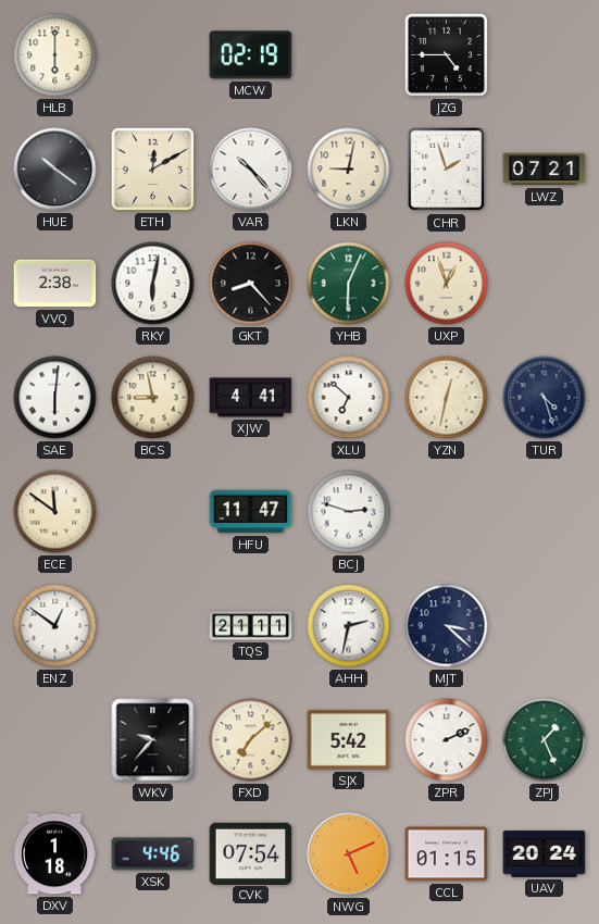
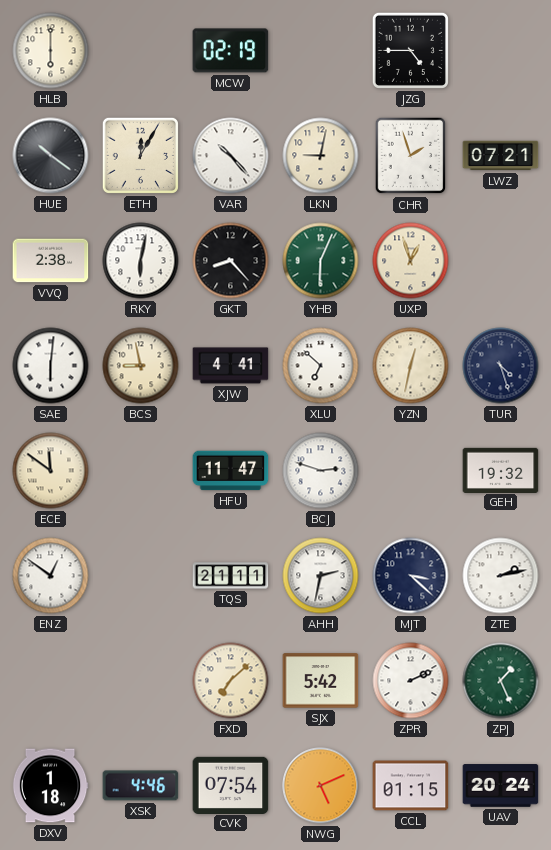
ETH: 12:10 -> 12:05
GEH: none -> 19:32
ZTE: none -> 2:13
WKV: 9:37 -> none
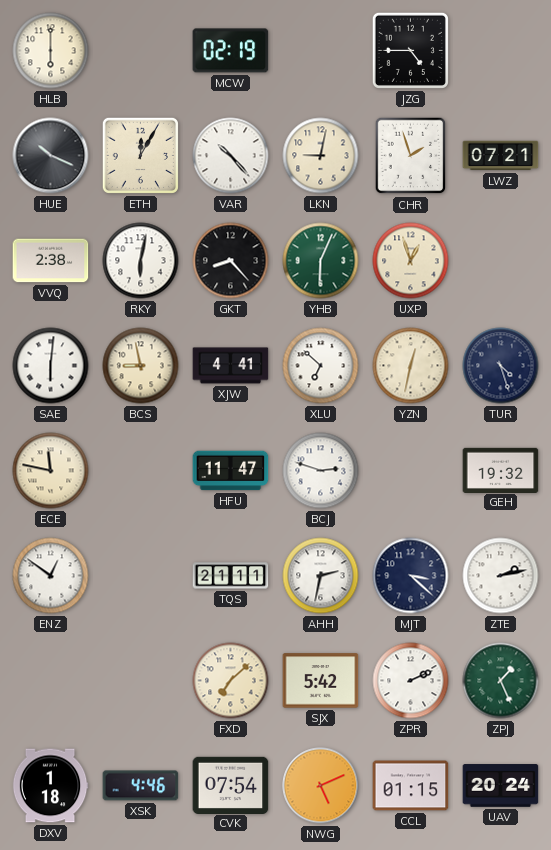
HUE: 10:21 -> 10:19
ECE: 11:51 -> 11:47
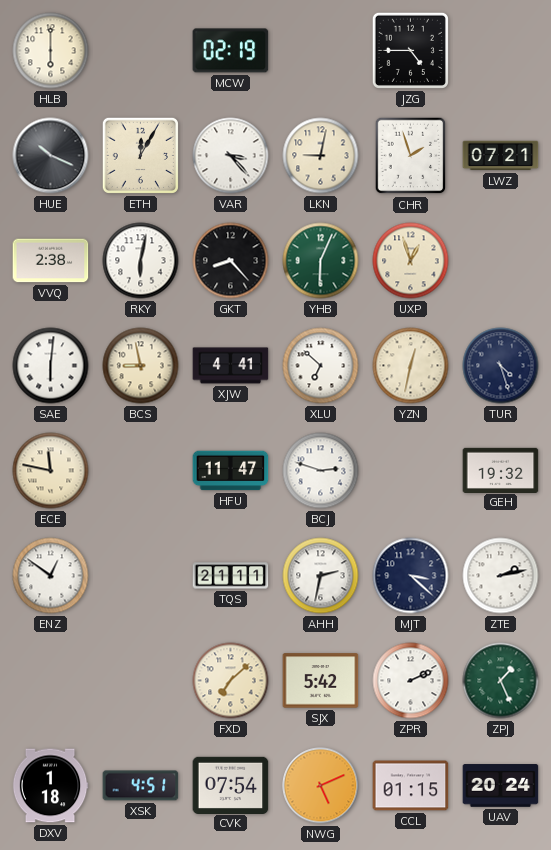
VAR: 10:23 -> 3:23
XSK: 4:46 -> 4:51
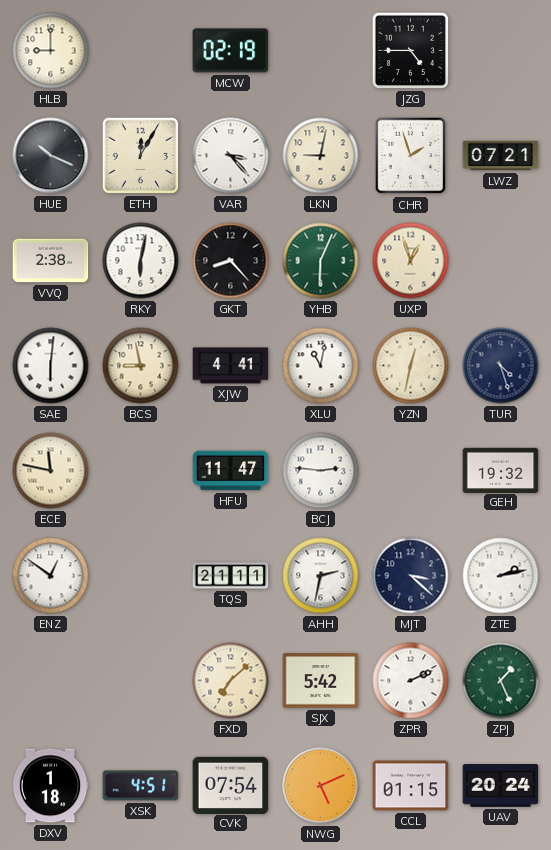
HLB: 6:00 -> 9:00
XLU: 6:52 -> 11:02
BCJ: 2:48 -> 2:46
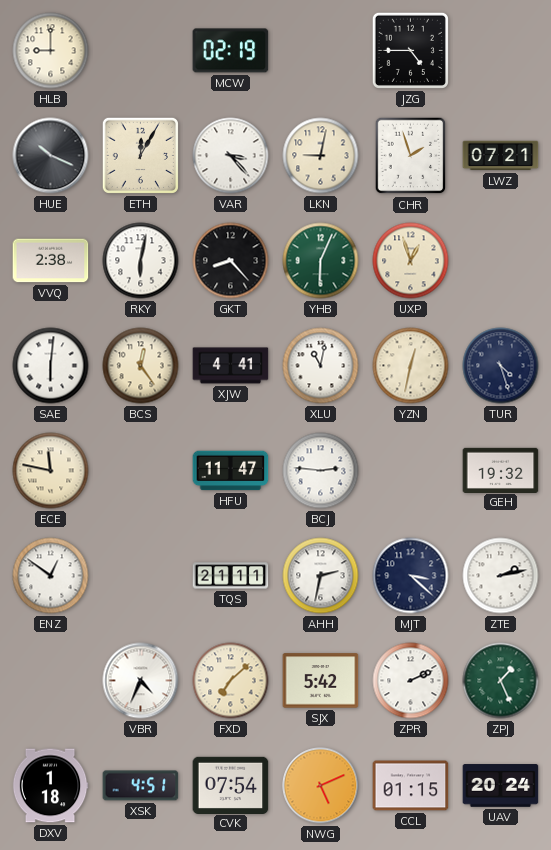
BCS: 8:58 -> 12:24
VBR: none -> 4:34
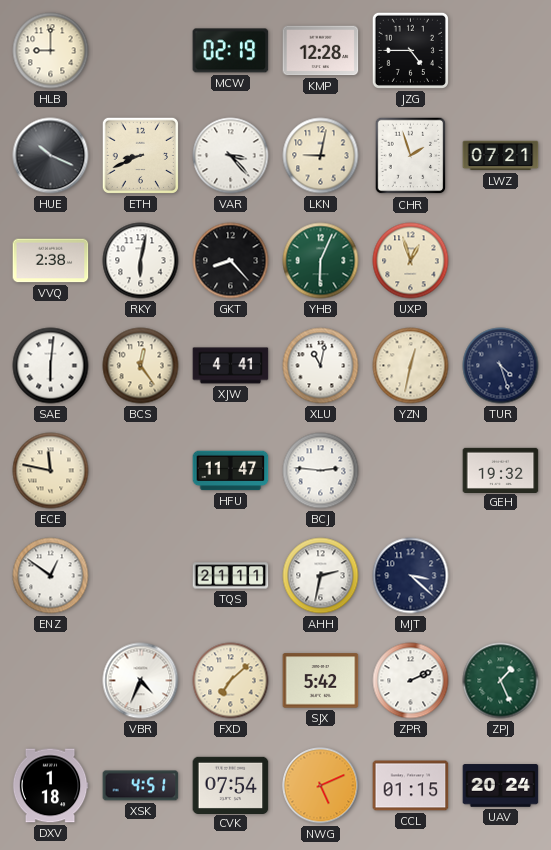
KMP: none -> 12:28
ETH: 12:05 -> 8:41
ZTE: 2:13 -> none
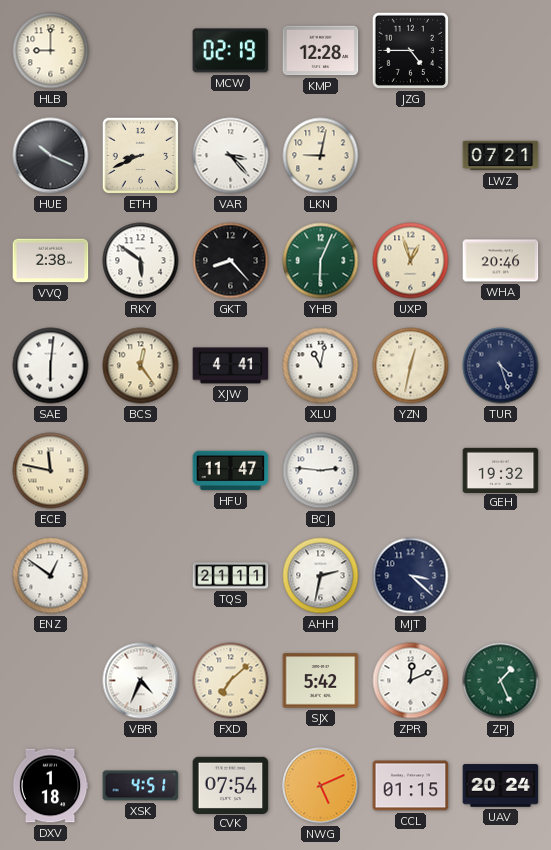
CHR: 1:57 -> none
RKY: 6:02 -> 5:51
WHA: none -> 20:46
ZPR: 2:11 -> 12:11
